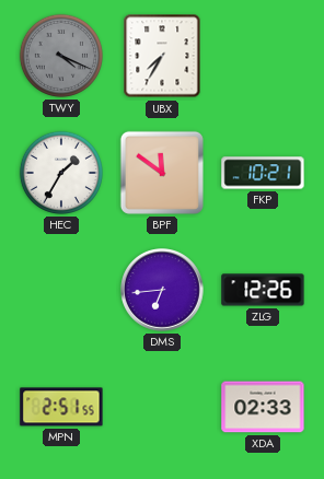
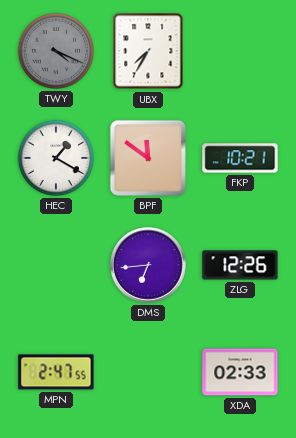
HEC: 1:35 -> 1:20
MPN: 2:51 -> 2:47
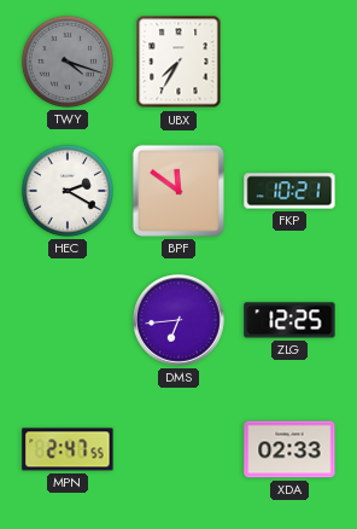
TWY: 4:19 -> 4:18
HEC: 1:20 -> 2:20
ZLG: 12:26 -> 12:25
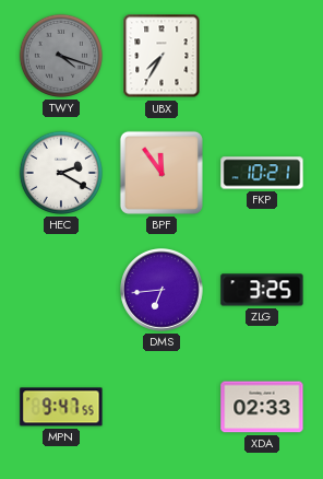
BPF: 11:51 -> 11:54
ZLG: 12:25 -> 3:25
MPN: 2:47 -> 9:47
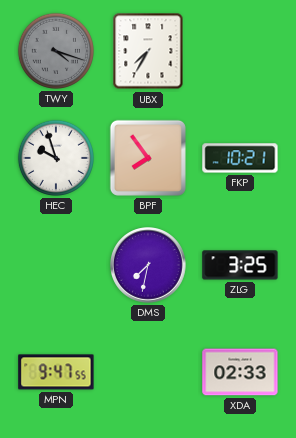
HEC: 2:20 -> 9:57
BPF: 11:54 -> 7:54
DMS: 6:44 -> 7:32
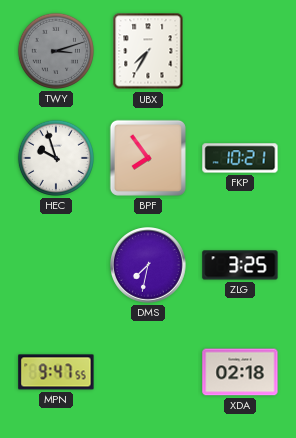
TWY: 4:18 -> 3:12
XDA: 02:33 -> 02:18
